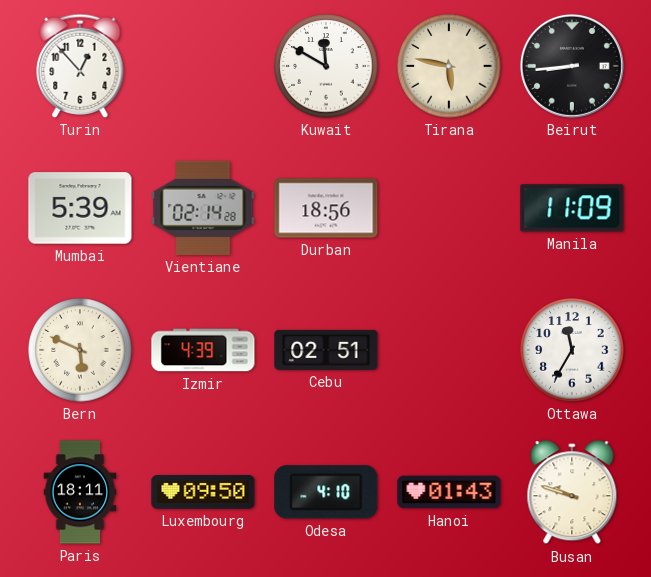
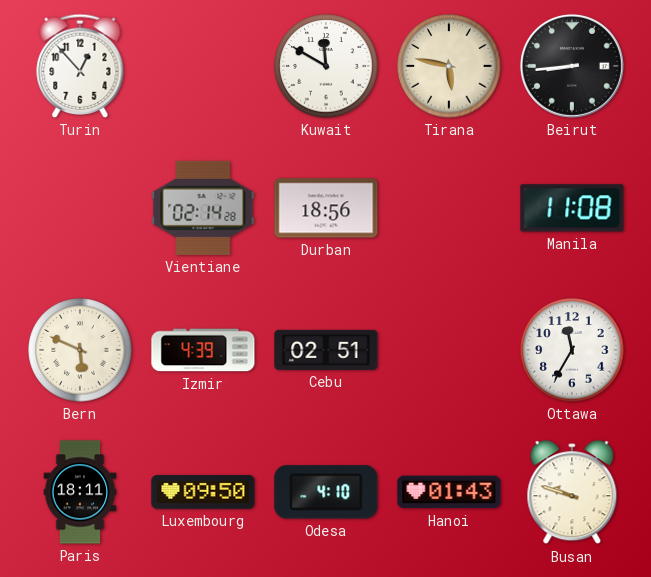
Mumbai: 5:39 -> none
Manila: 11:09 -> 11:08
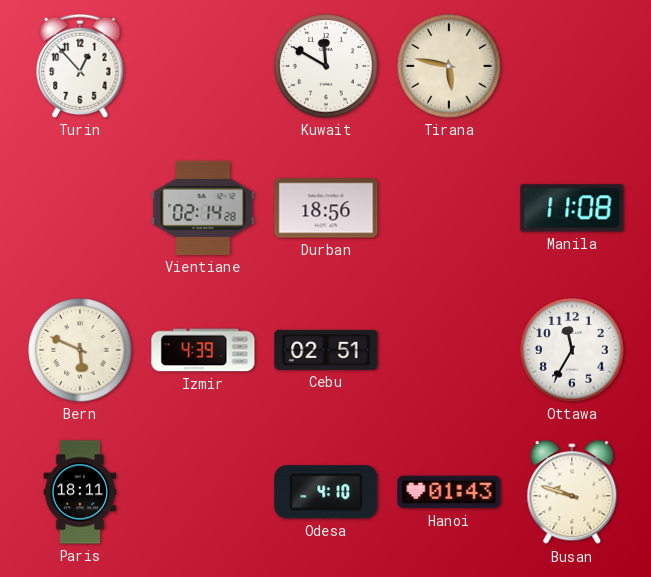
Beirut: 8:44 -> none
Luxembourg: 09:50 -> none
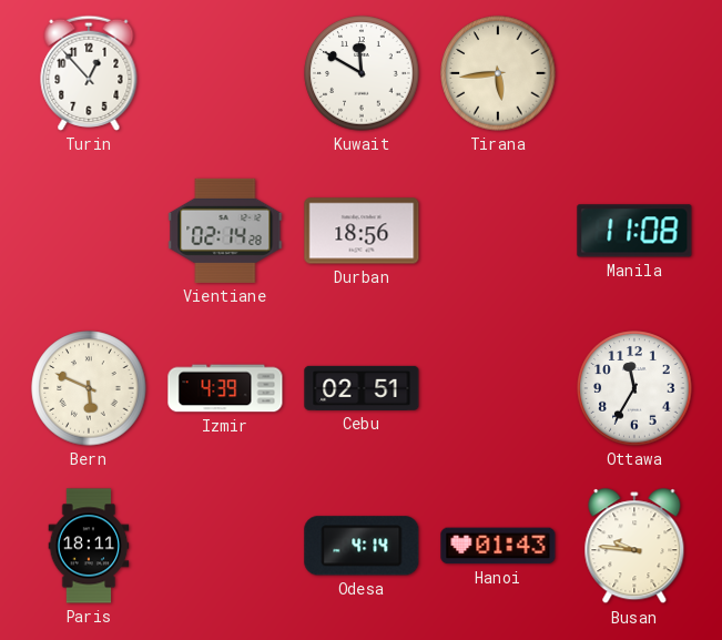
Tirana: 5:47 -> 5:44
Odesa: 4:10 -> 4:14
Busan: 9:48 -> 9:46
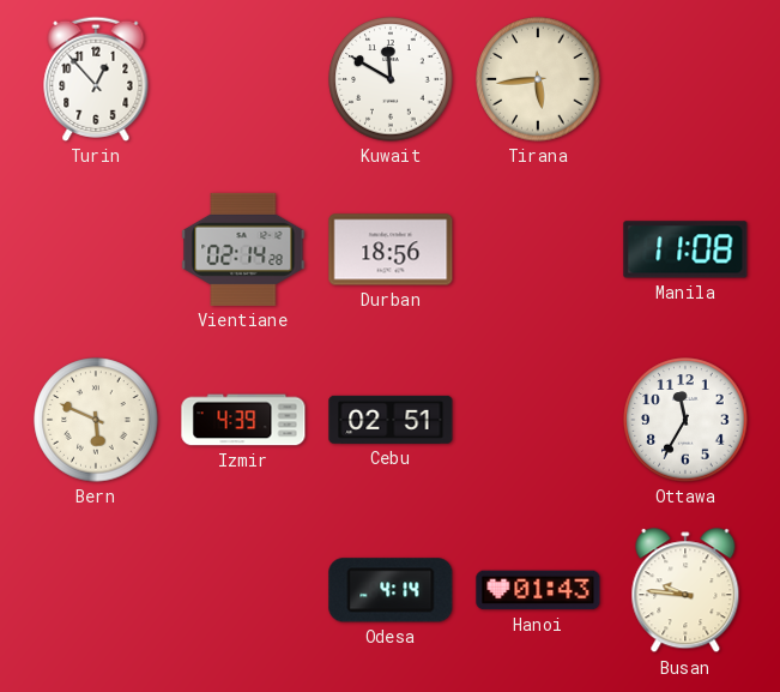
Paris: 18:11 -> none
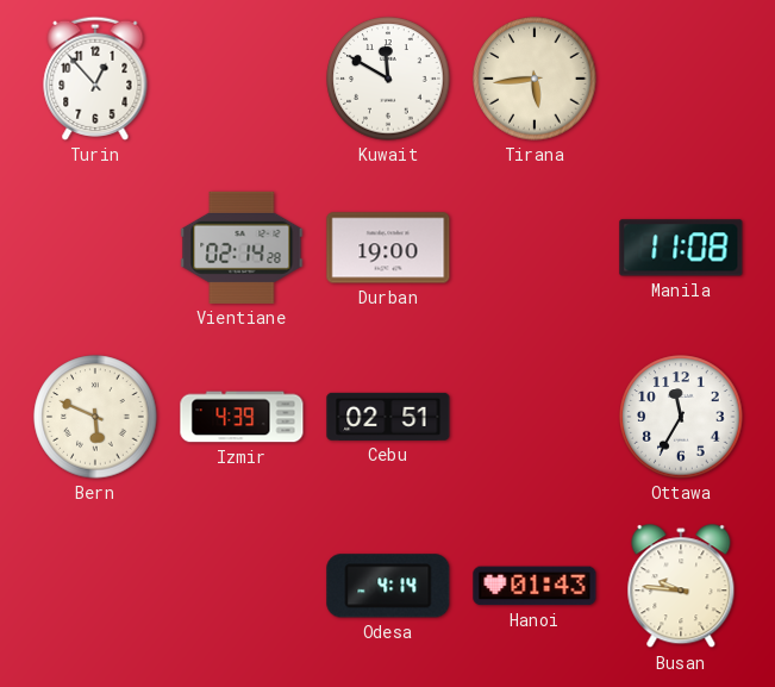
Durban: 18:56 -> 19:00
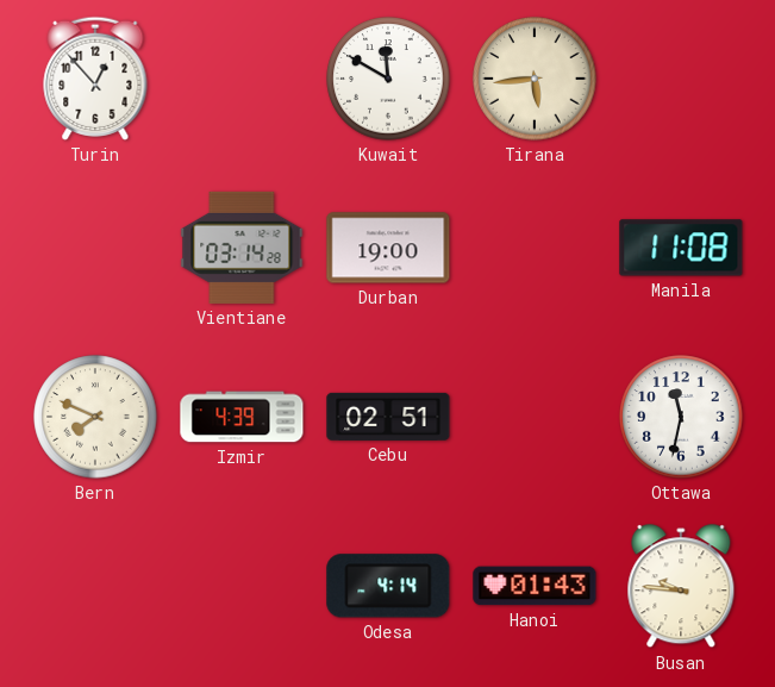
Vientiane: 02:14 -> 03:14
Bern: 5:49 -> 7:49
Ottawa: 11:35 -> 11:32
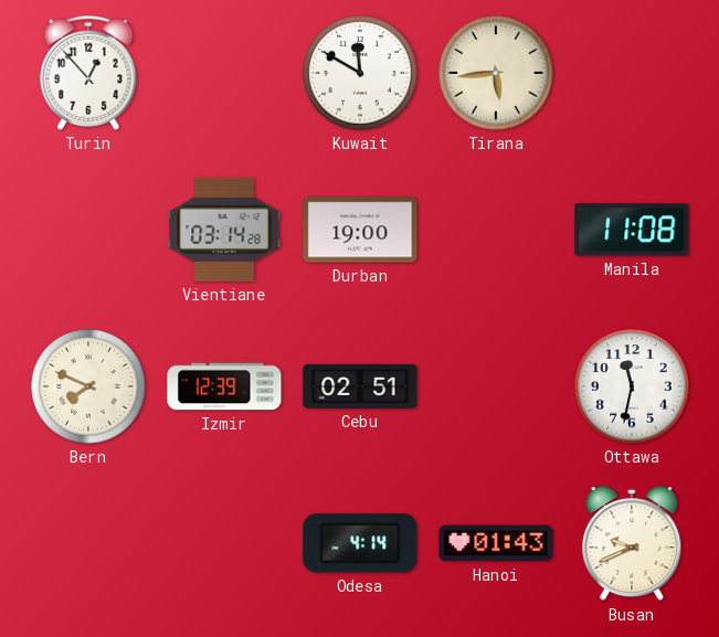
Izmir: 4:39 -> 12:39
Busan: 9:46 -> 9:41
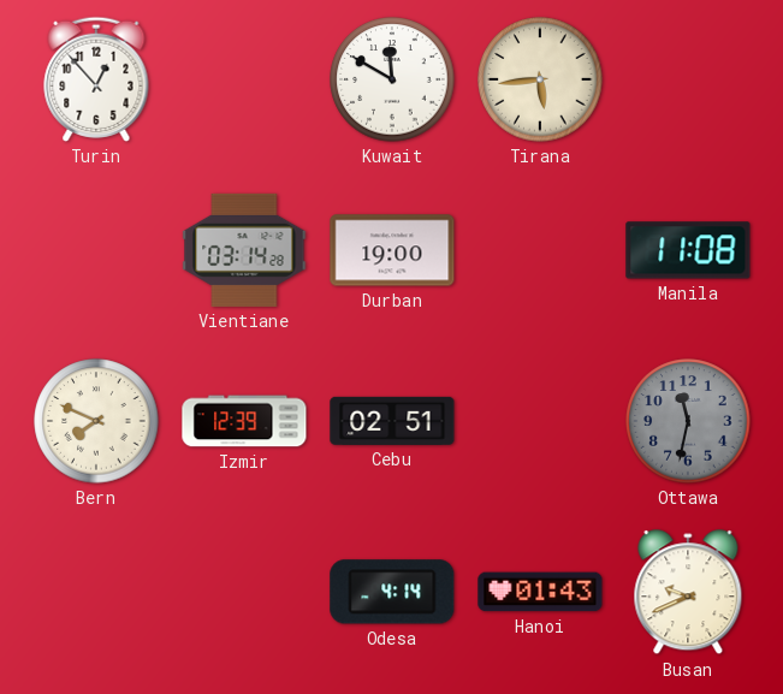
Ottawa dial: white -> grey
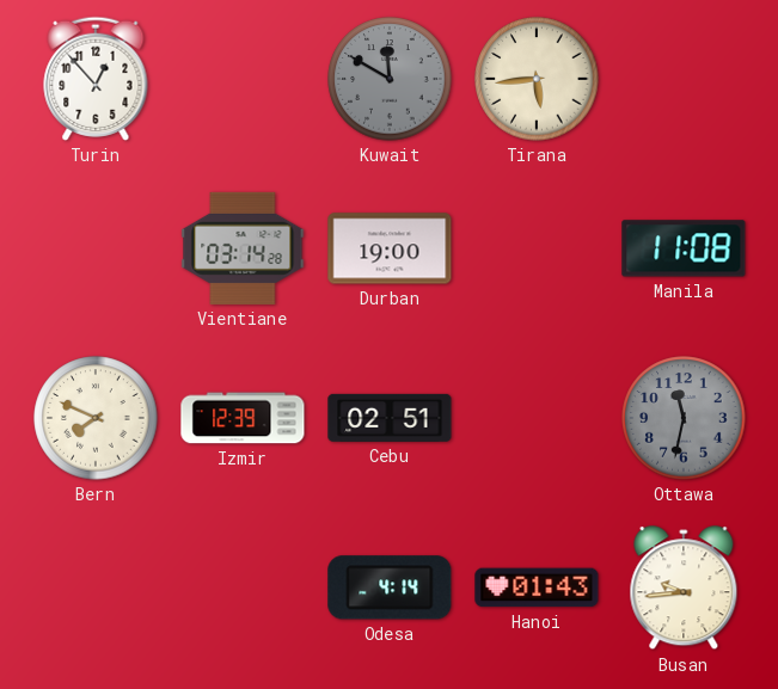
Kuwait dial: white -> grey
Busan: 9:41 -> 9:44
